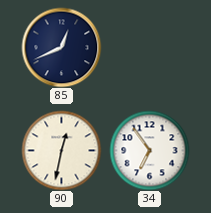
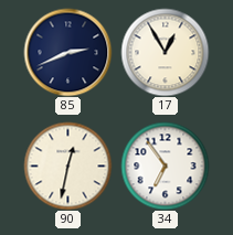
85: 12:41 -> 2:41
17: none -> 12:55
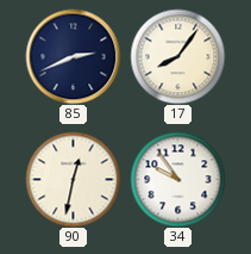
17: 12:55 -> 8:06
34: 6:54 -> 9:54
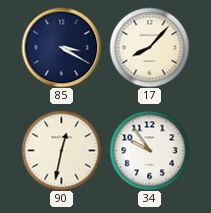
85: 2:41 -> 3:20
17: 8:06 -> 8:07
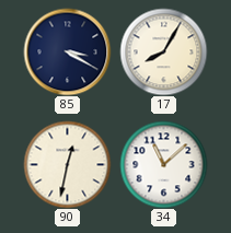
17: 8:07 -> 8:05
34: 9:54 -> 11:08
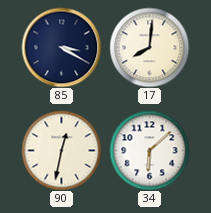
17: 8:05 -> 8:01
34: 11:08 -> 6:08
